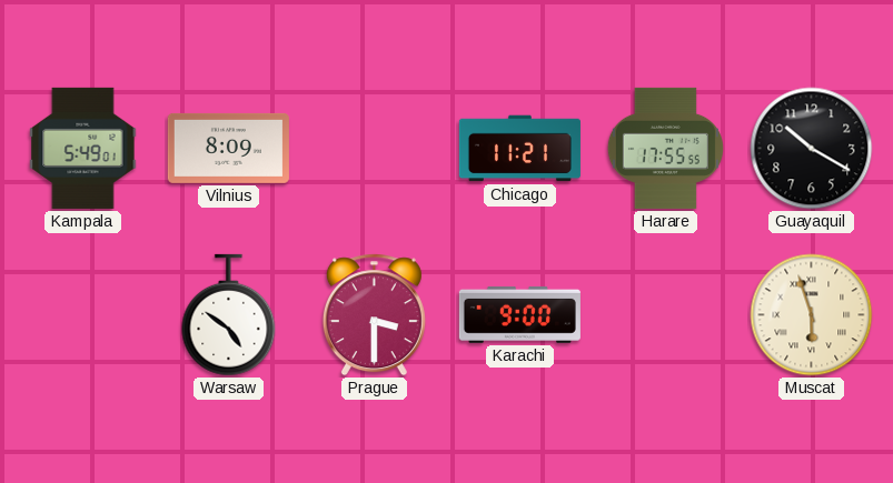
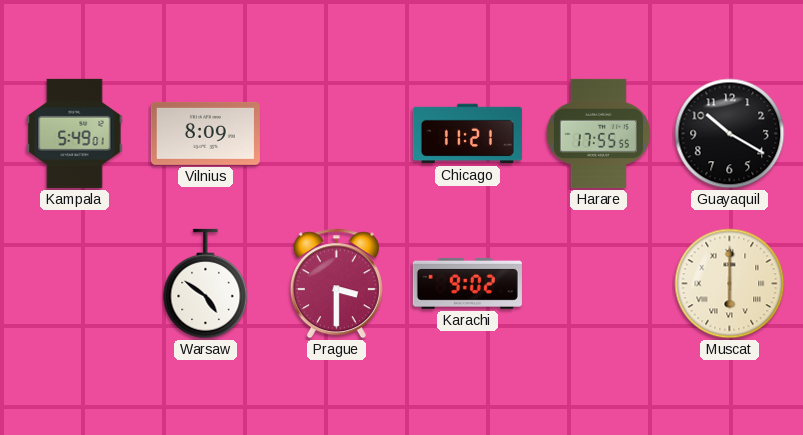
Karachi: 9:00 -> 9:02
Muscat: 5:57 -> 6:00
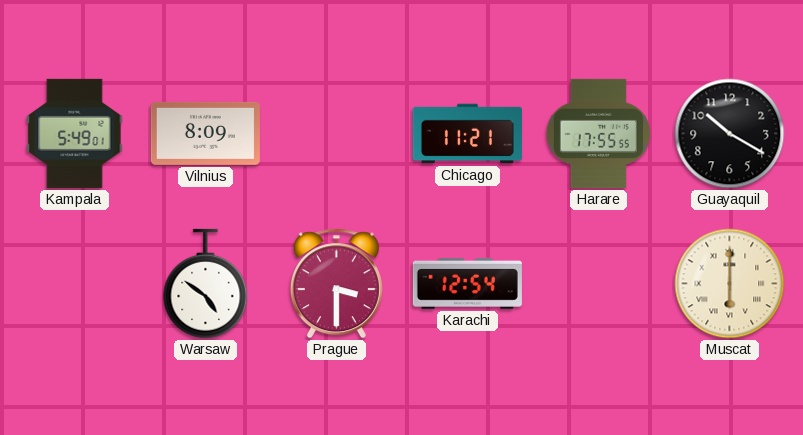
Karachi: 9:02 -> 12:54
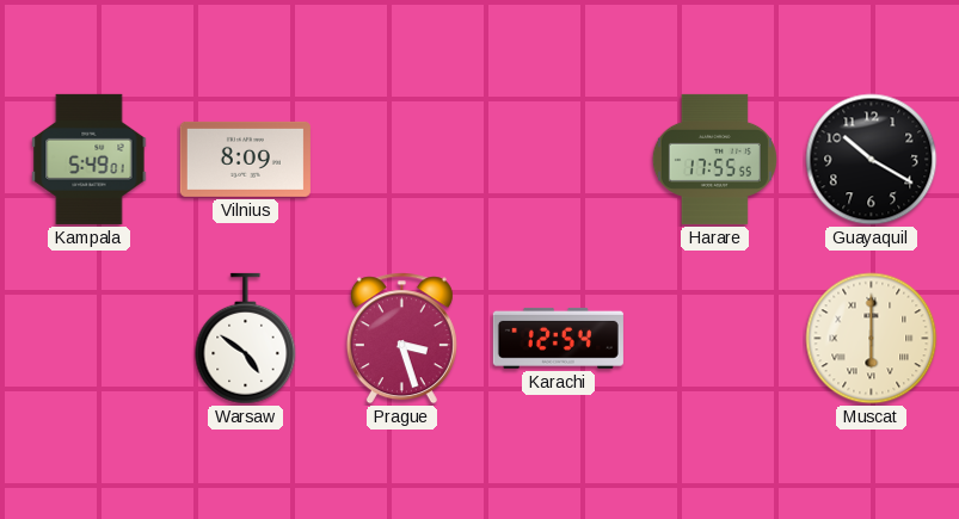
Chicago: 11:21 -> none
Prague: 3:30 -> 3:27
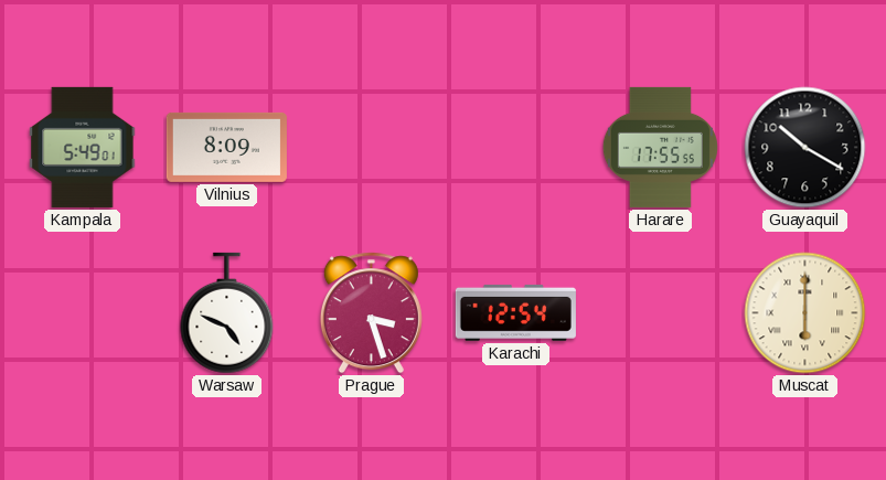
Warsaw: 4:51 -> 4:49
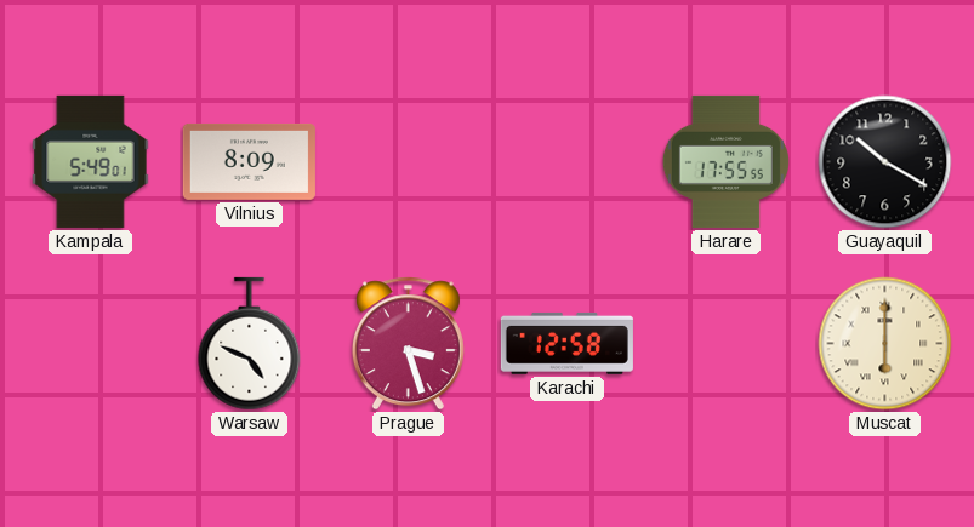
Karachi: 12:54 -> 12:58
